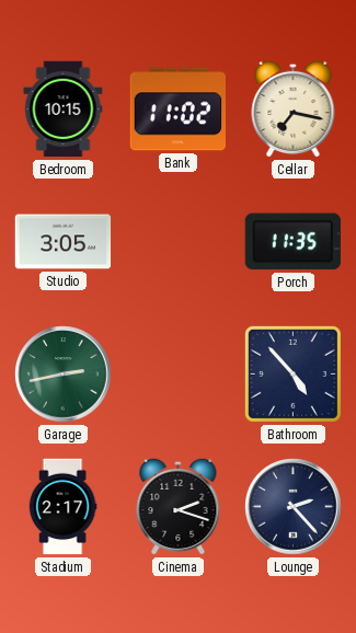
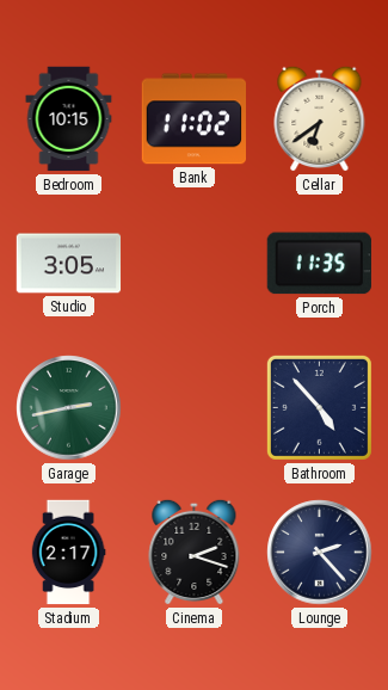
Cellar: 7:17 -> 6:39
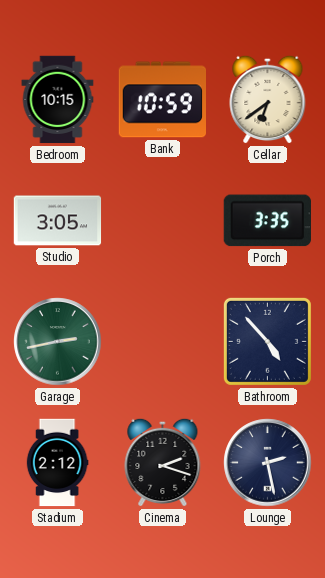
Bank: 11:02 -> 10:59
Porch: 11:35 -> 3:35
Stadium: 2:17 -> 2:12
Lounge: 2:23 -> 2:28
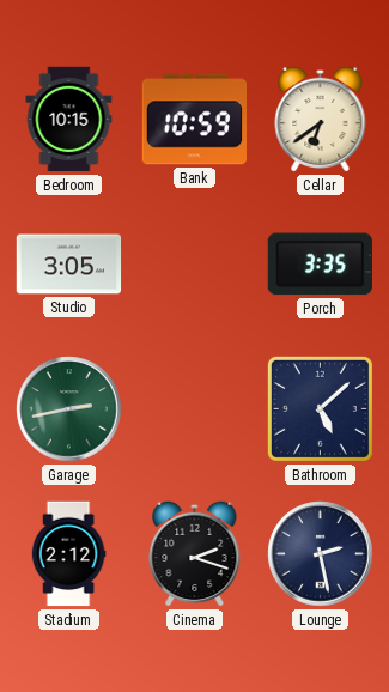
Bathroom: 4:53 -> 5:08
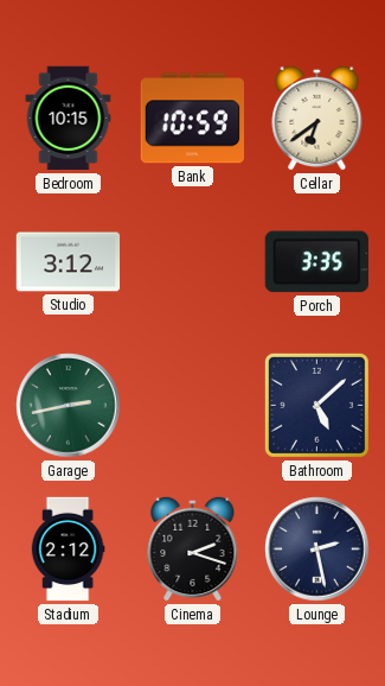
Studio: 3:05 -> 3:12
